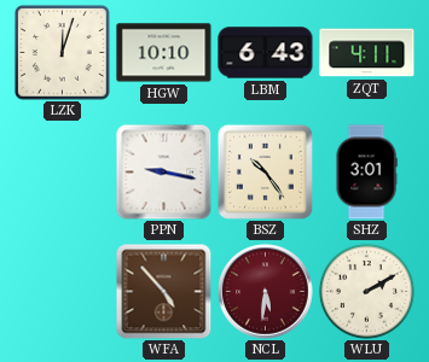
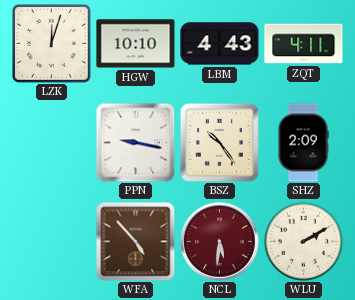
LBM: 6:43 -> 4:43
SHZ: 3:01 -> 2:09
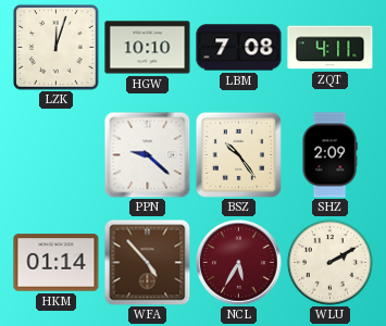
LBM: 4:43 -> 7:08
PPN: 9:17 -> 9:22
HKM: none -> 01:14
NCL: 5:31 -> 5:35
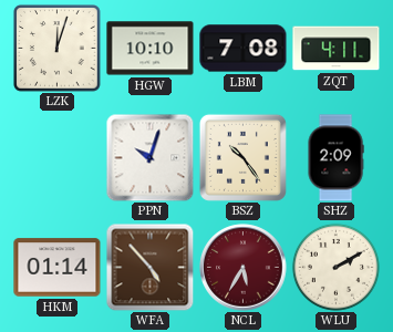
PPN: 9:22 -> 10:03
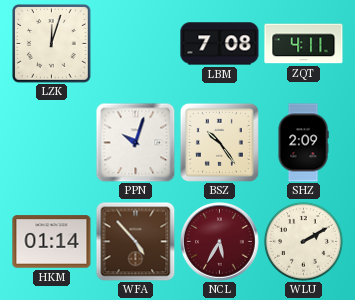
HGW: 10:10 -> none
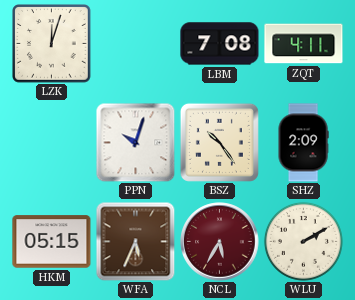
HKM: 01:14 -> 05:15
WFA: 4:53 -> 5:34
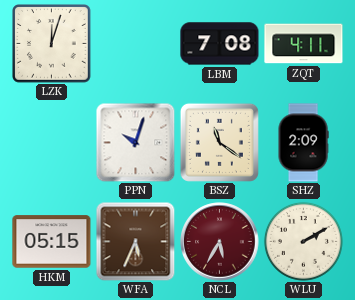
BSZ: 10:24 -> 11:21
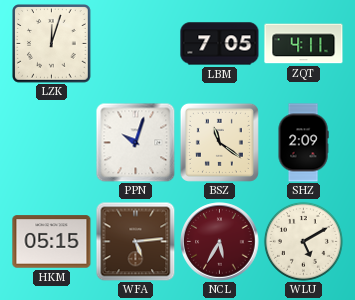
LBM: 7:08 -> 7:05
WFA: 5:34 -> 5:14
WLU: 2:10 -> 5:10
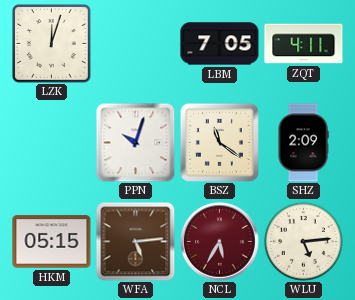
WLU: 5:10 -> 5:14
